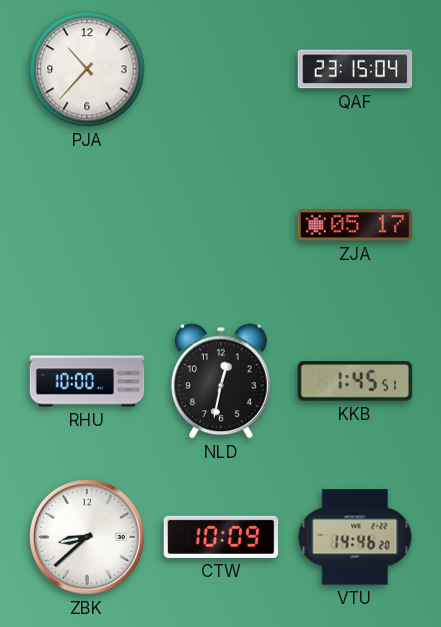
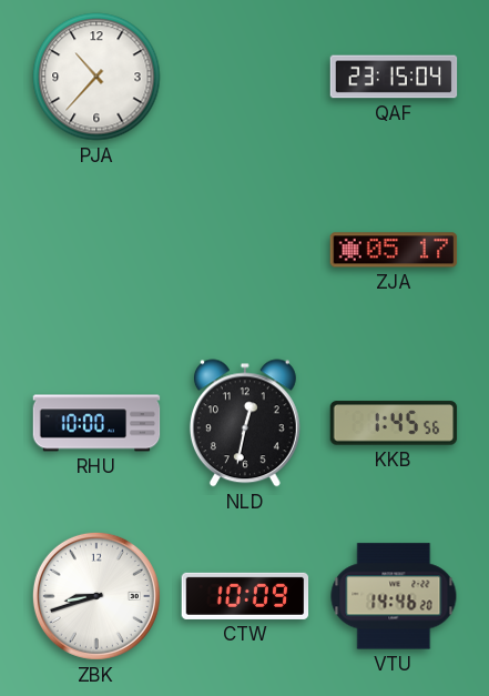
KKB: 1:45:51 -> 1:45:56
ZBK: 8:38 -> 8:42
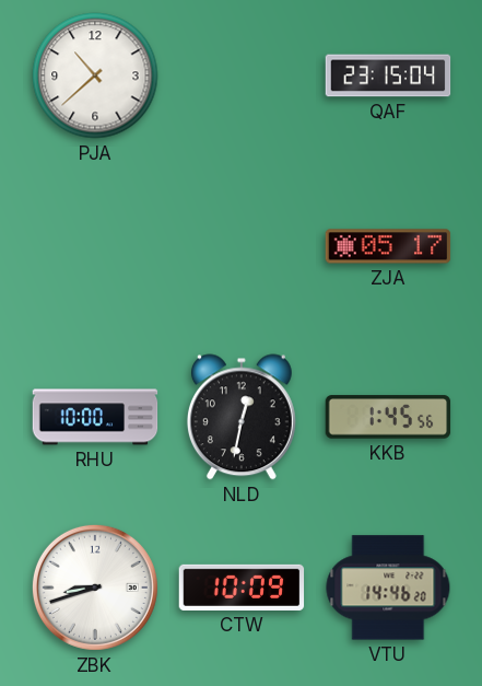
PJA: 10:37 -> 10:38
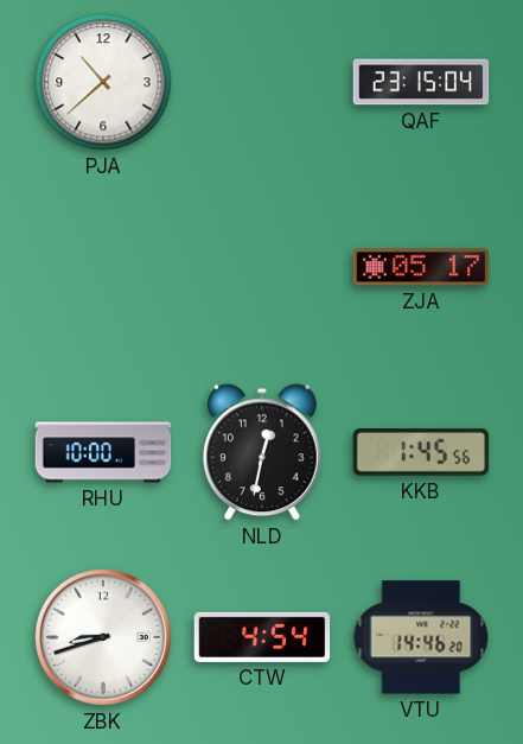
CTW: 10:09 -> 4:54
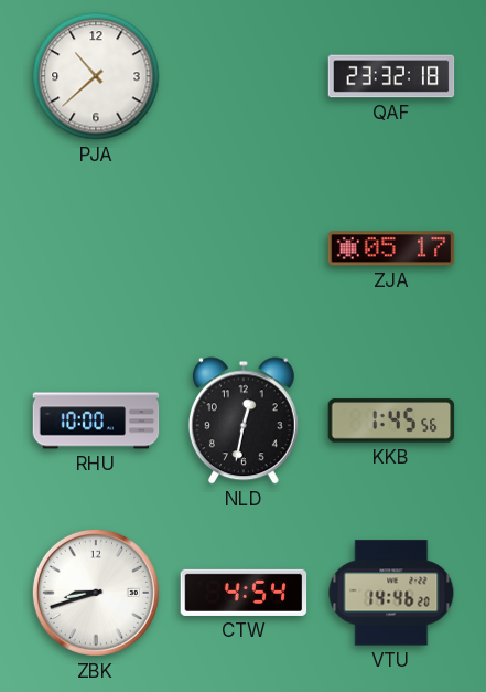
QAF: 23:15 -> 23:32
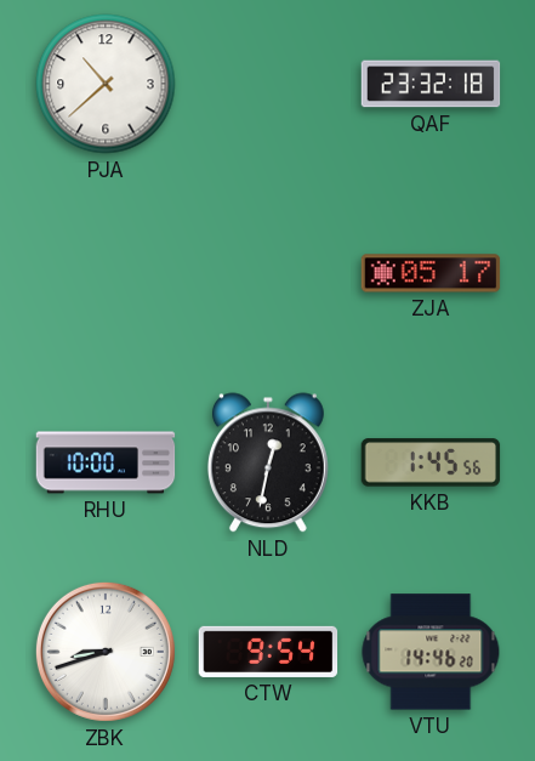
CTW: 4:54 -> 9:54
